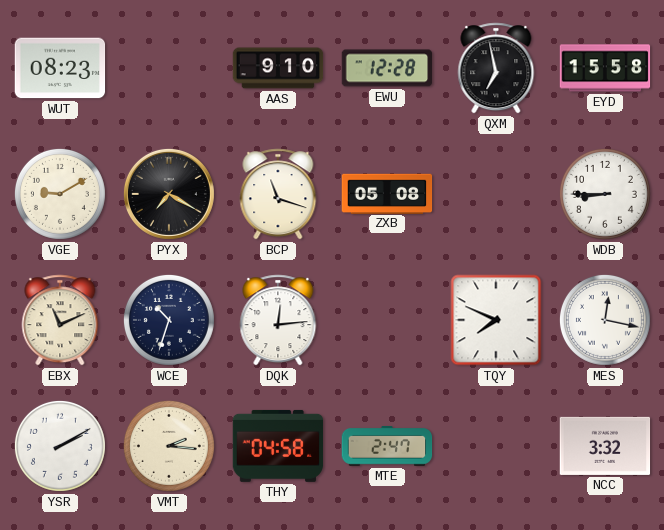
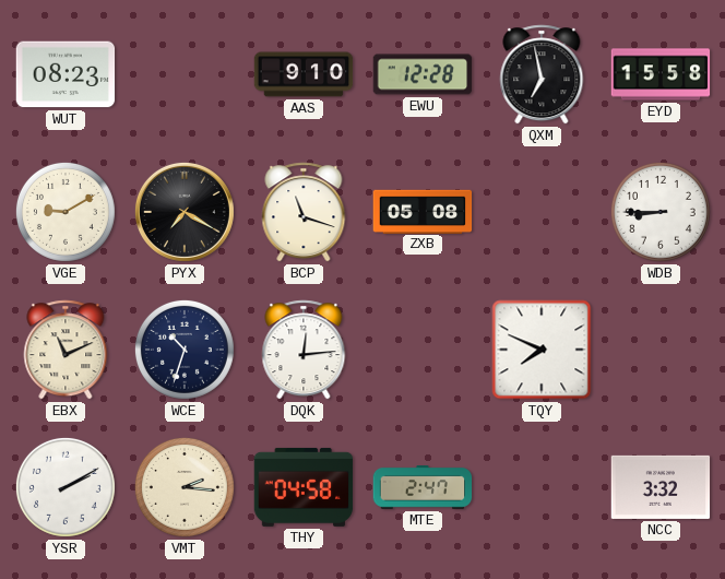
MES: 12:17 -> none
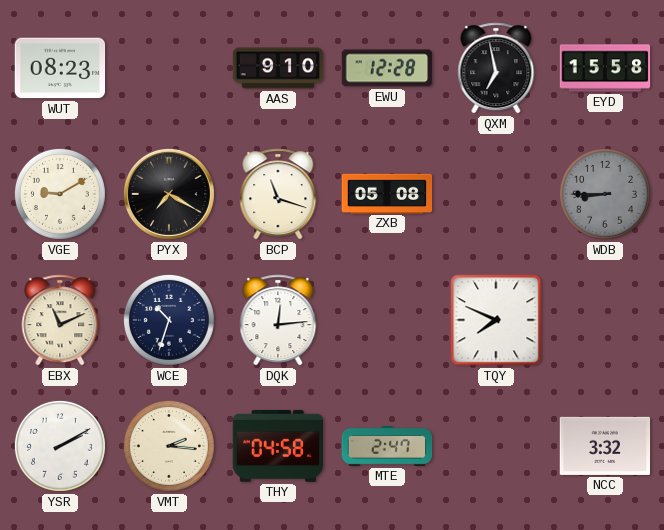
WDB dial: white -> grey
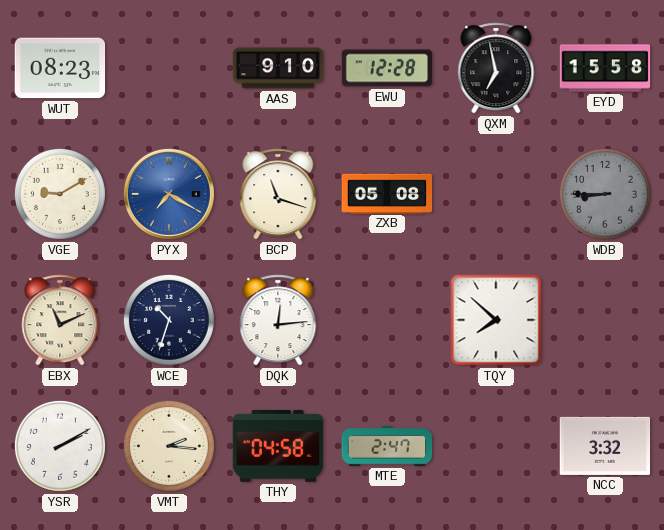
PYX dial: black -> blue
TQY: 7:49 -> 7:52
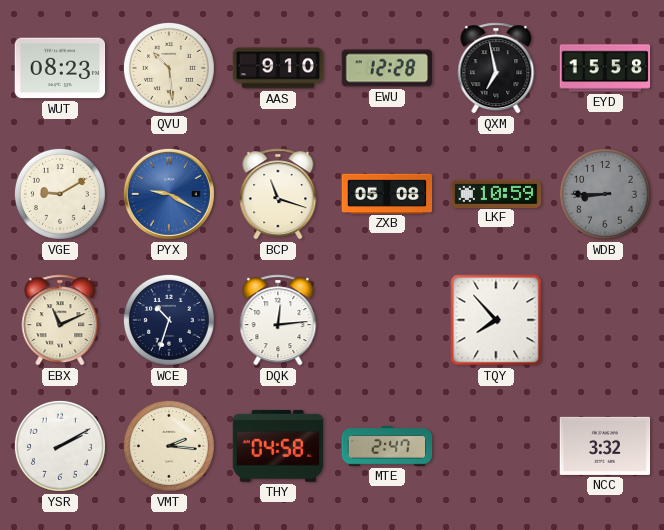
QVU: none -> 10:29
PYX: 7:20 -> 9:20
LKF: none -> 10:59
TQY: 7:52 -> 7:53
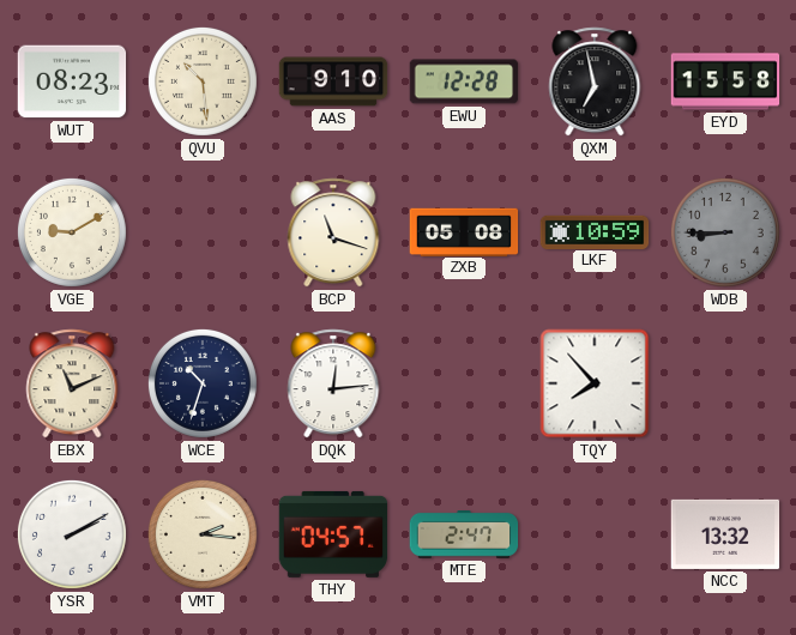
PYX: 9:20 -> none
THY: 04:58 -> 04:57
NCC: 3:32 -> 13:32
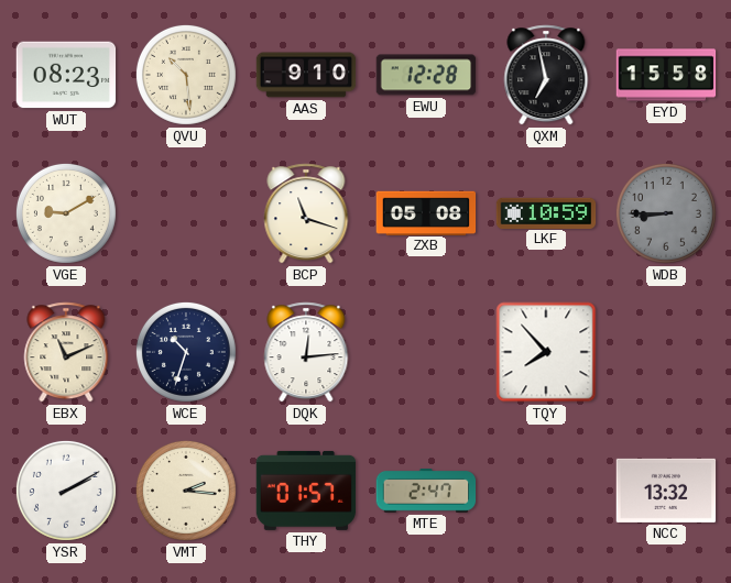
THY: 04:57 -> 01:57
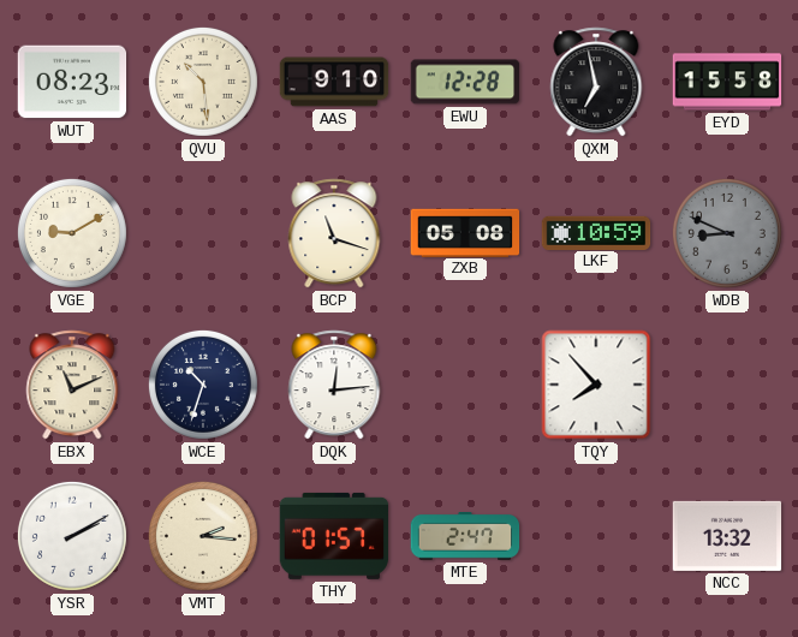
WDB: 8:45 -> 8:49
